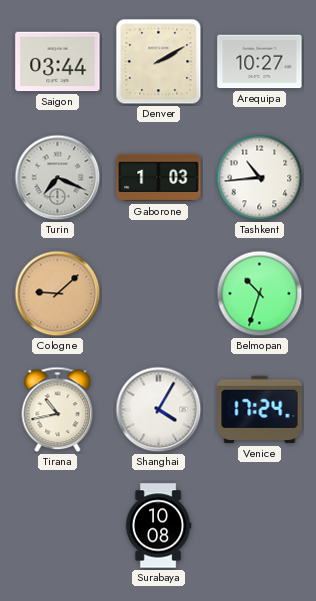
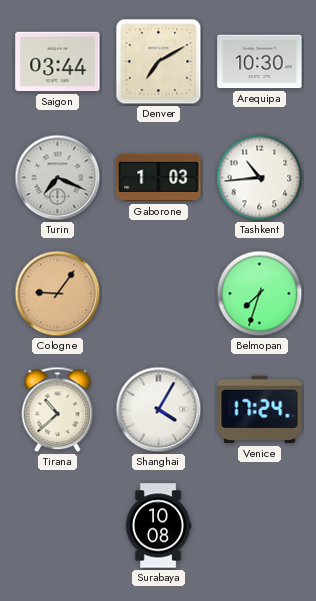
Denver: 2:10 -> 7:10
Arequipa: 10:27 -> 10:30
Cologne: 9:08 -> 9:06
Belmopan: 10:33 -> 7:33
Tirana: 10:43 -> 10:38
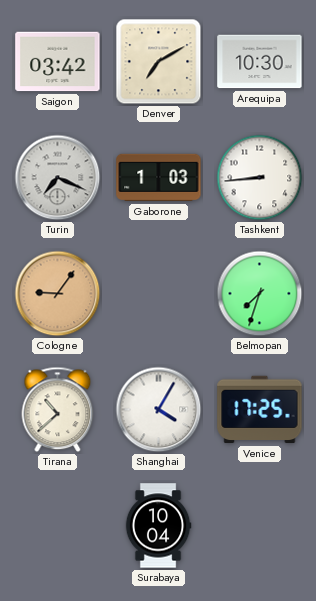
Saigon: 03:44 -> 03:42
Tashkent: 10:44 -> 8:44
Venice: 17:24 -> 17:25
Surabaya: 10:08 -> 10:04
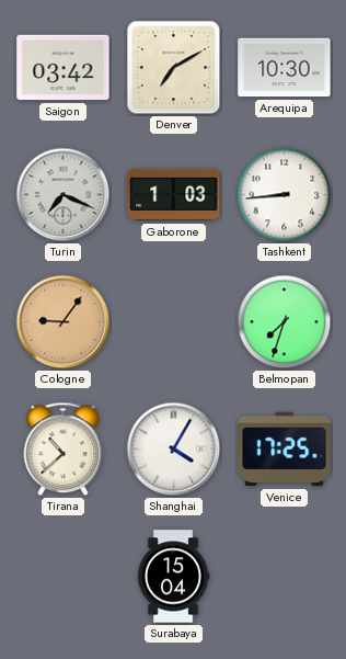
Surabaya: 10:04 -> 15:04
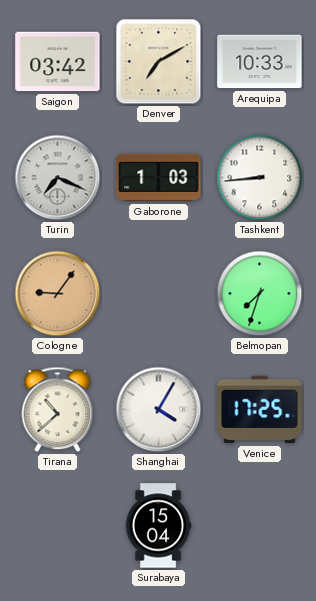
Arequipa: 10:30 -> 10:33
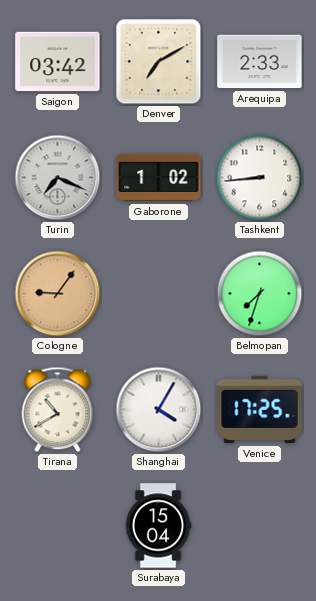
Arequipa: 10:33 -> 2:33
Gaborone: 1:03 -> 1:02
Tirana: 10:38 -> 10:40
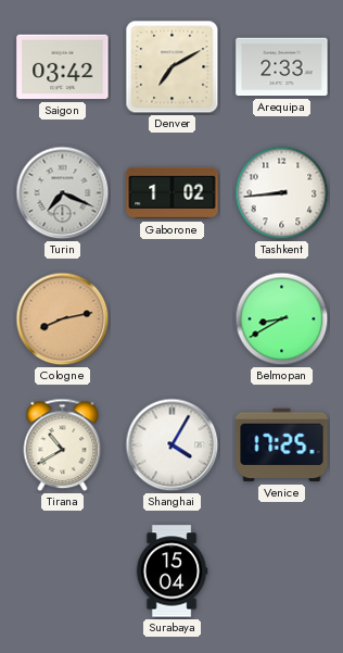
Cologne: 9:06 -> 8:13
Belmopan: 7:33 -> 8:40
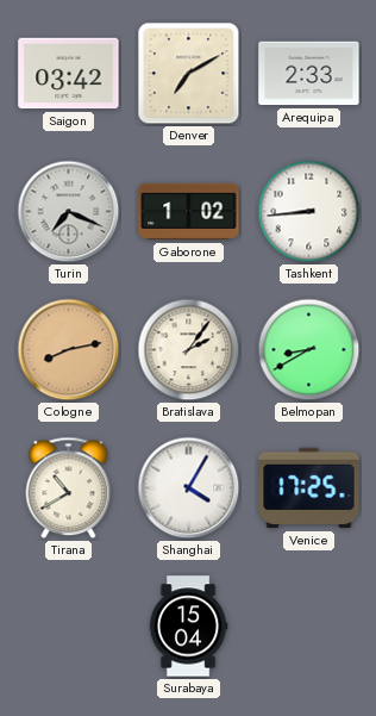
Bratislava: none -> 2:06
